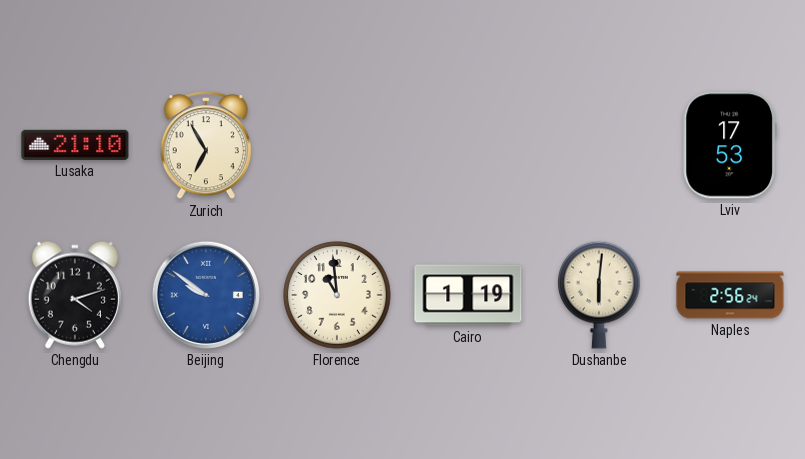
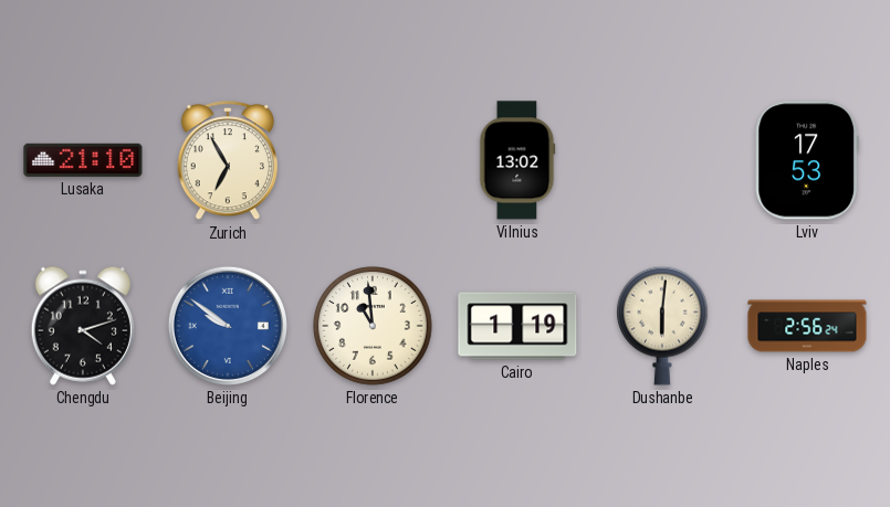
Vilnius: none -> 13:02
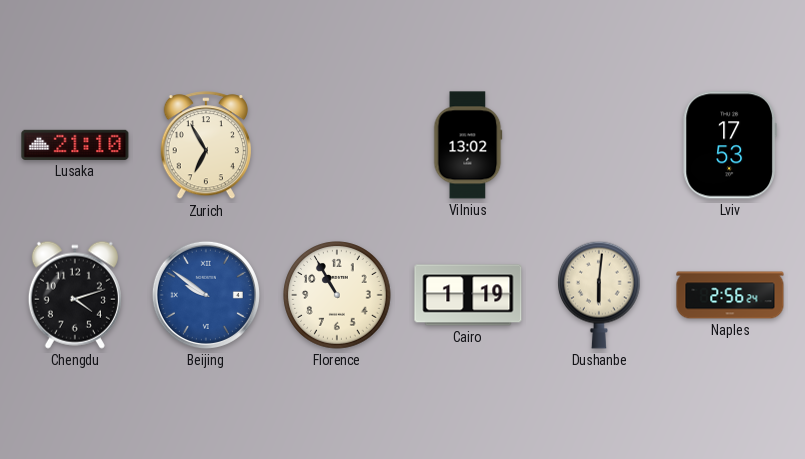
Florence: 10:59 -> 10:55
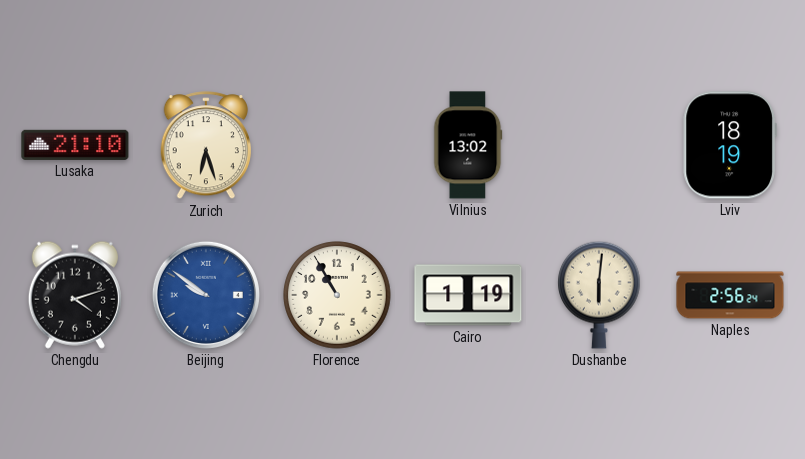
Zurich: 6:55 -> 6:27
Lviv: 17:53 -> 18:19
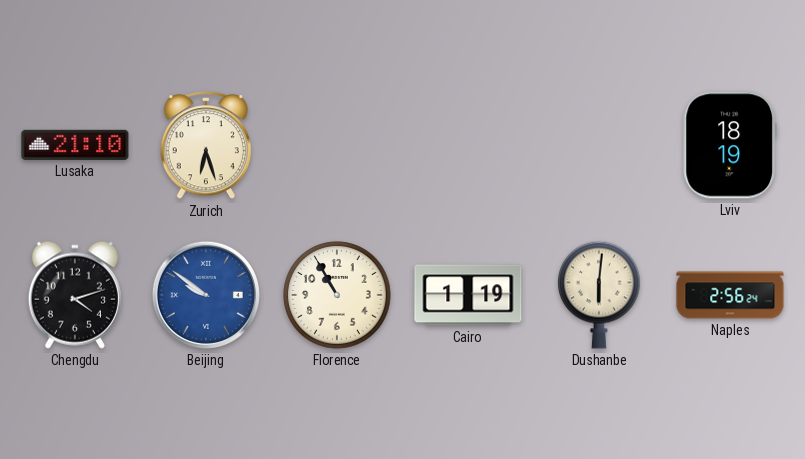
Vilnius: 13:02 -> none
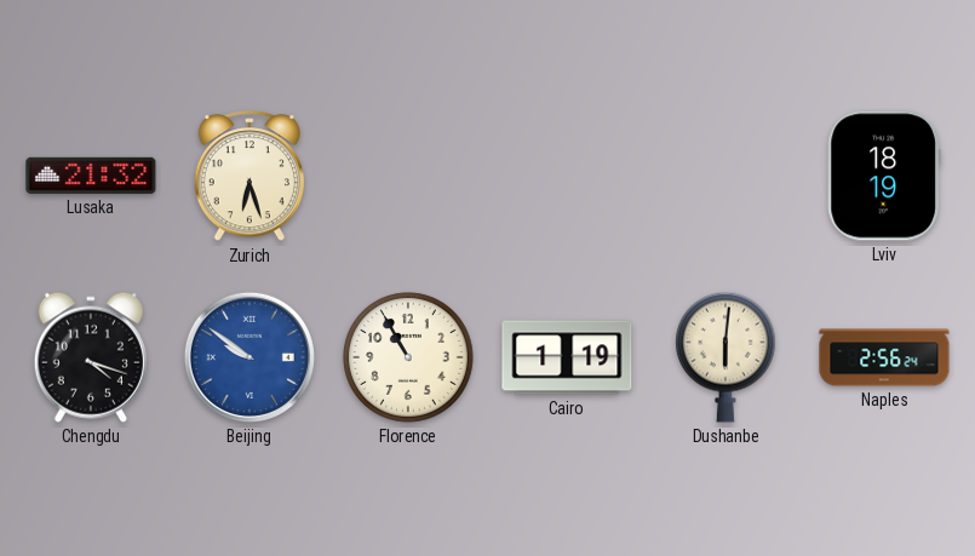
Lusaka: 21:10 -> 21:32
Chengdu: 4:12 -> 4:18
